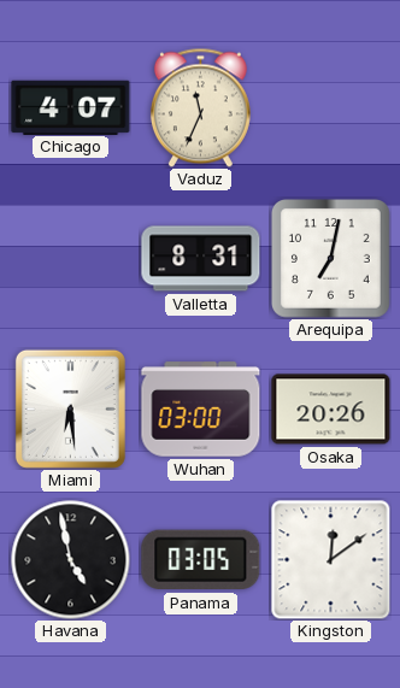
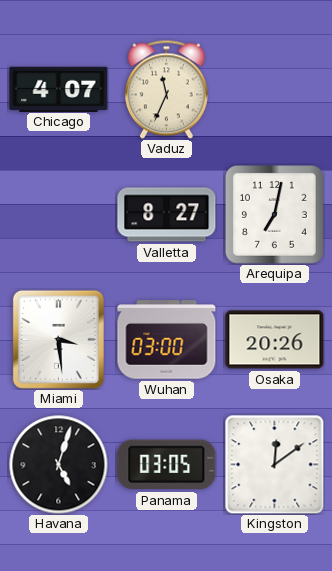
Valletta: 8:31 -> 8:27
Miami: 6:29 -> 3:29
Havana: 4:58 -> 5:03
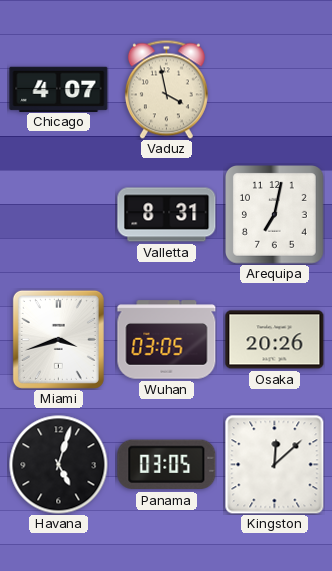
Vaduz: 11:34 -> 3:58
Valletta: 8:27 -> 8:31
Miami: 3:29 -> 3:42
Wuhan: 03:00 -> 03:05
Kingston: 12:09 -> 12:08
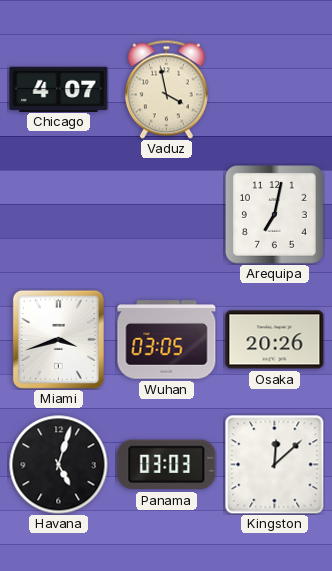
Valletta: 8:31 -> none
Panama: 03:05 -> 03:03
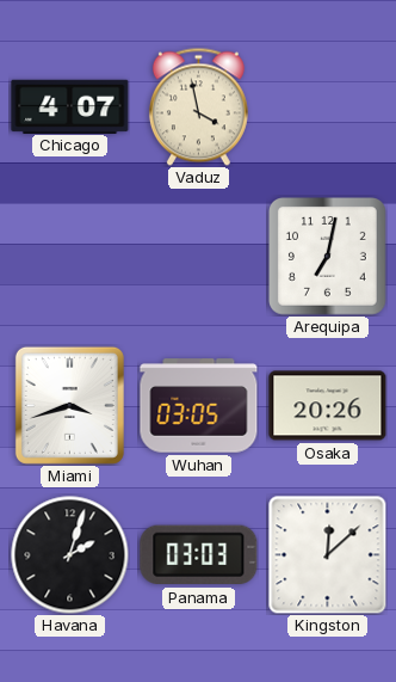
Havana: 5:03 -> 2:03
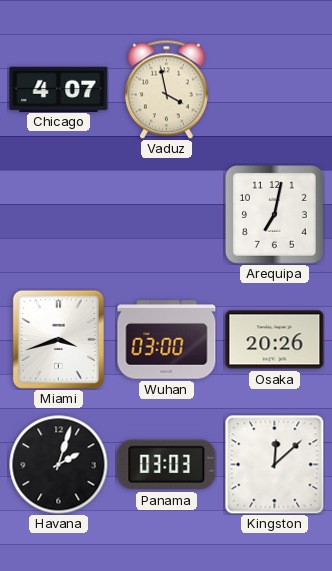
Wuhan: 03:05 -> 03:00
